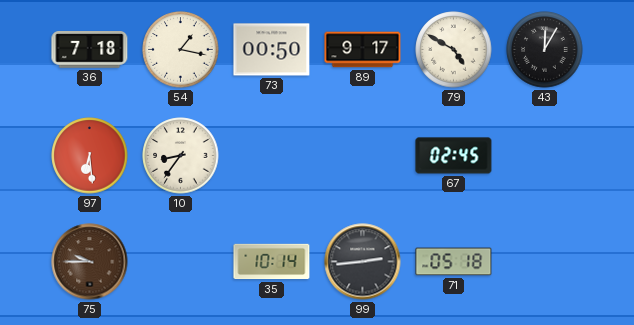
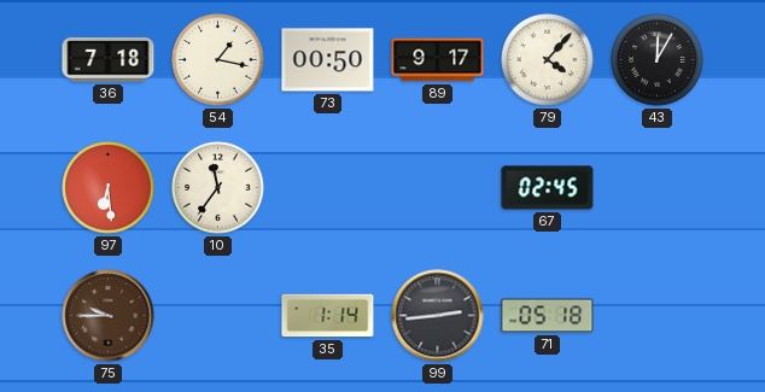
79: 4:50 -> 4:07
10: 8:36 -> 11:36
35: 10:14 -> 1:14
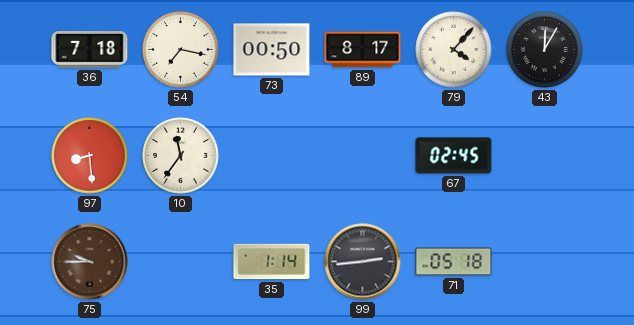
54: 1:17 -> 7:17
89: 9:17 -> 8:17
97: 6:29 -> 8:29
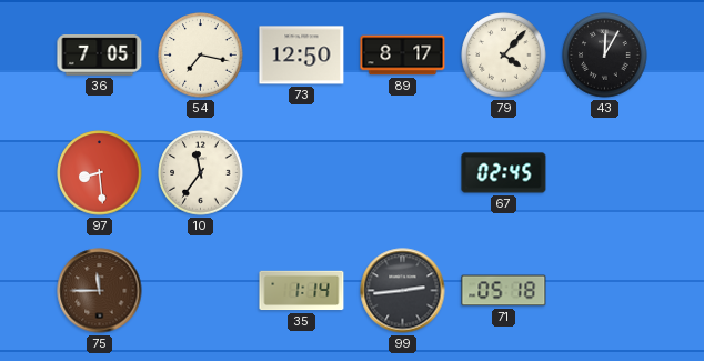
36: 7:18 -> 7:05
73: 00:50 -> 12:50
75: 9:45 -> 11:45
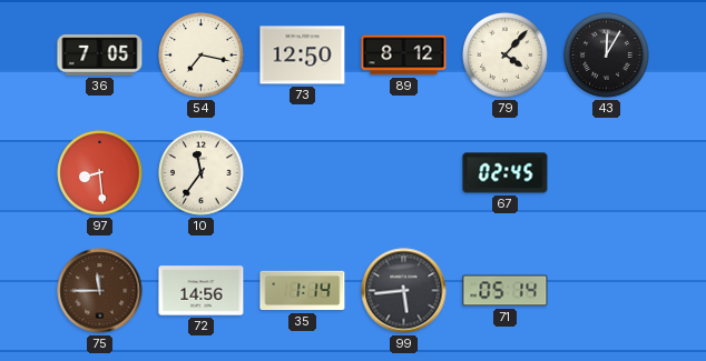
89: 8:17 -> 8:12
72: none -> 14:56
99: 2:44 -> 5:44
71: 05:18 -> 05:14
